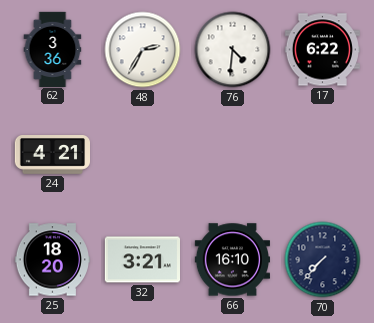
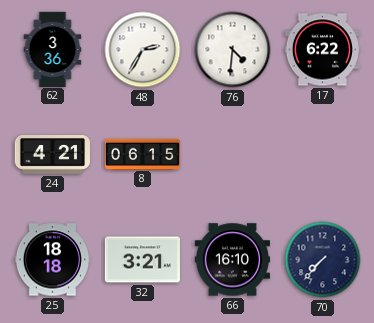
8: none -> 06:15
25: 18:20 -> 18:18
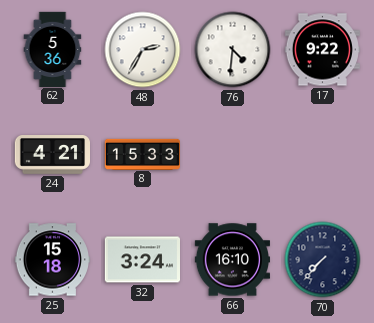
62: 3:36 -> 5:36
17: 6:22 -> 9:22
8: 06:15 -> 15:33
25: 18:18 -> 15:18
32: 3:21 -> 3:24
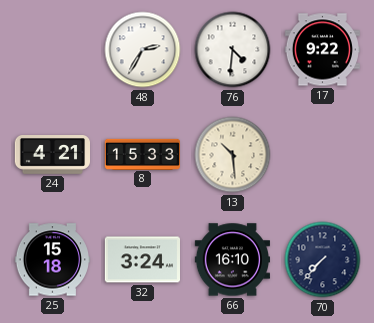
62: 5:36 -> none
13: none -> 10:29
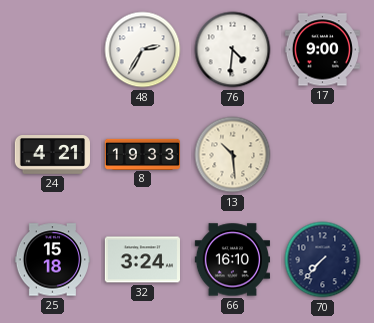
17: 9:22 -> 9:00
8: 15:33 -> 19:33
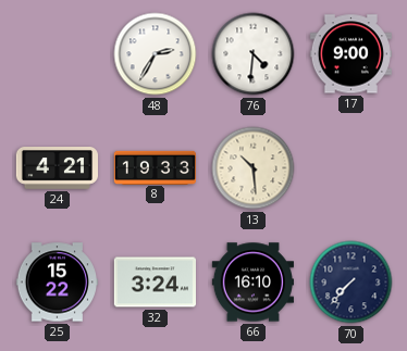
25: 15:18 -> 15:22
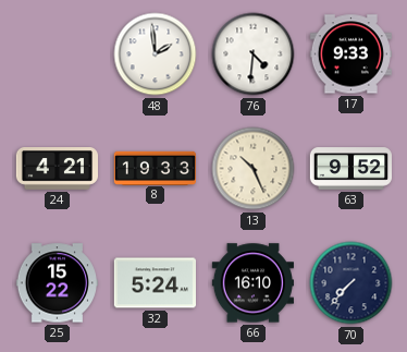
48: 2:35 -> 1:59
17: 9:00 -> 9:33
13: 10:29 -> 10:26
63: none -> 9:52
32: 3:24 -> 5:24
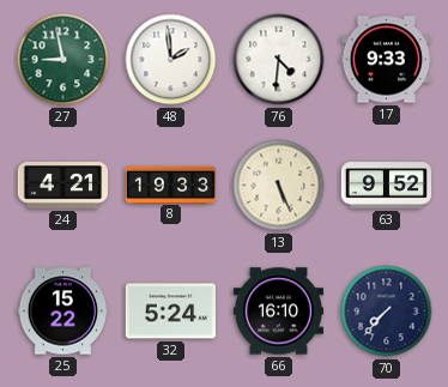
27: none -> 8:58
13: 10:26 -> 5:26
